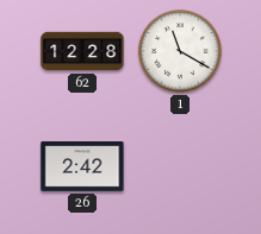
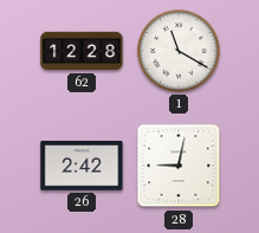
28: none -> 9:02
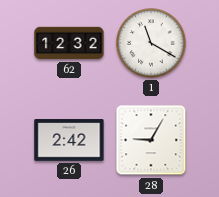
62: 12:28 -> 12:32
28: 9:02 -> 9:05
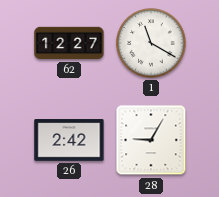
62: 12:32 -> 12:27
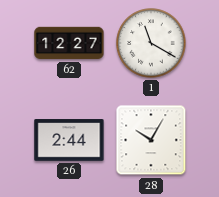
26: 2:42 -> 2:44
28: 9:05 -> 10:05
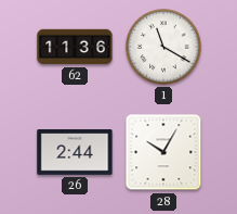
62: 12:27 -> 11:36
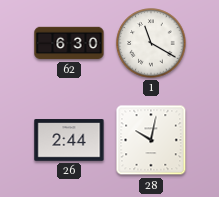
62: 11:36 -> 6:30
28: 10:05 -> 10:02
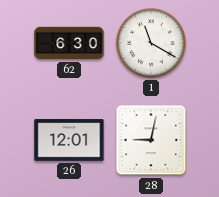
26: 2:44 -> 12:01
28: 10:02 -> 9:02
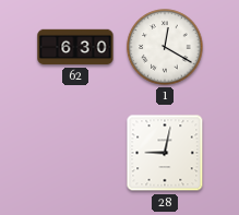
1: 11:20 -> 12:20
26: 12:01 -> none
